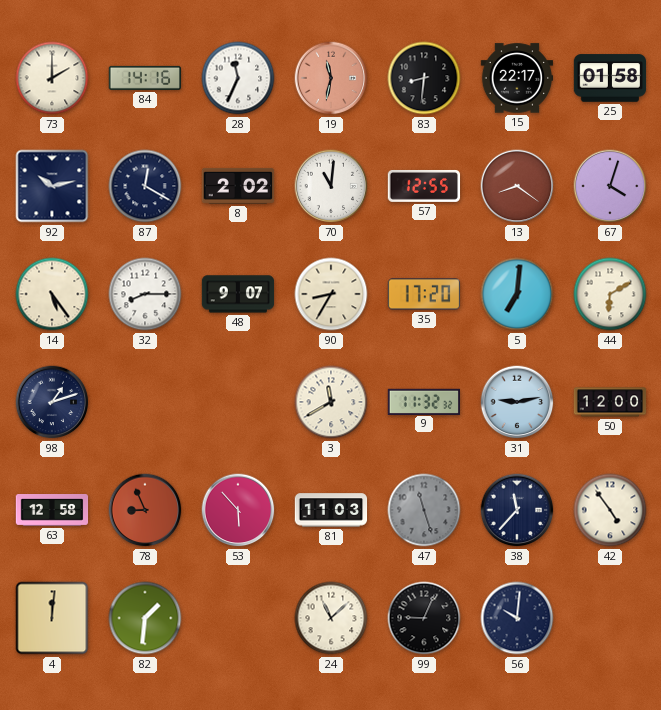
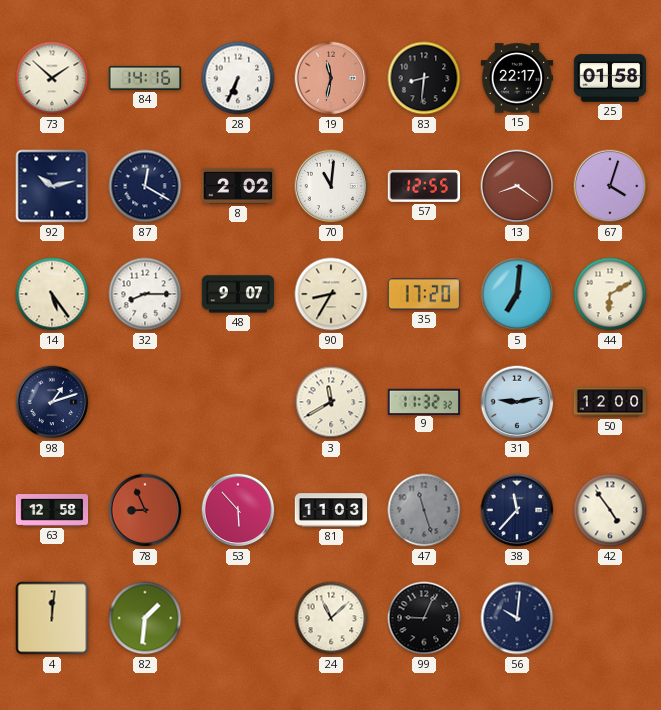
73: 2:00 -> 1:52
28: 11:34 -> 6:34
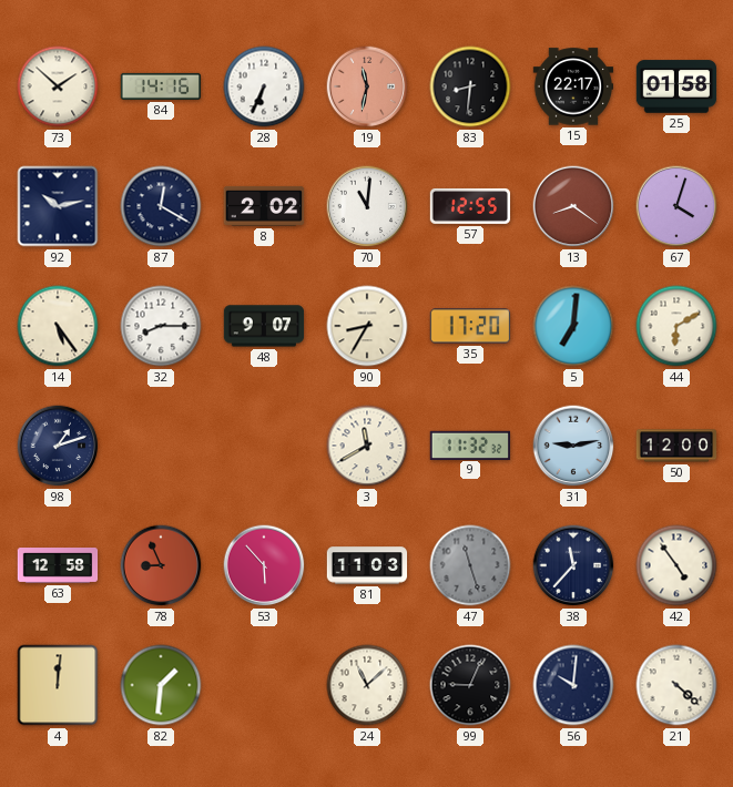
21: none -> 4:22
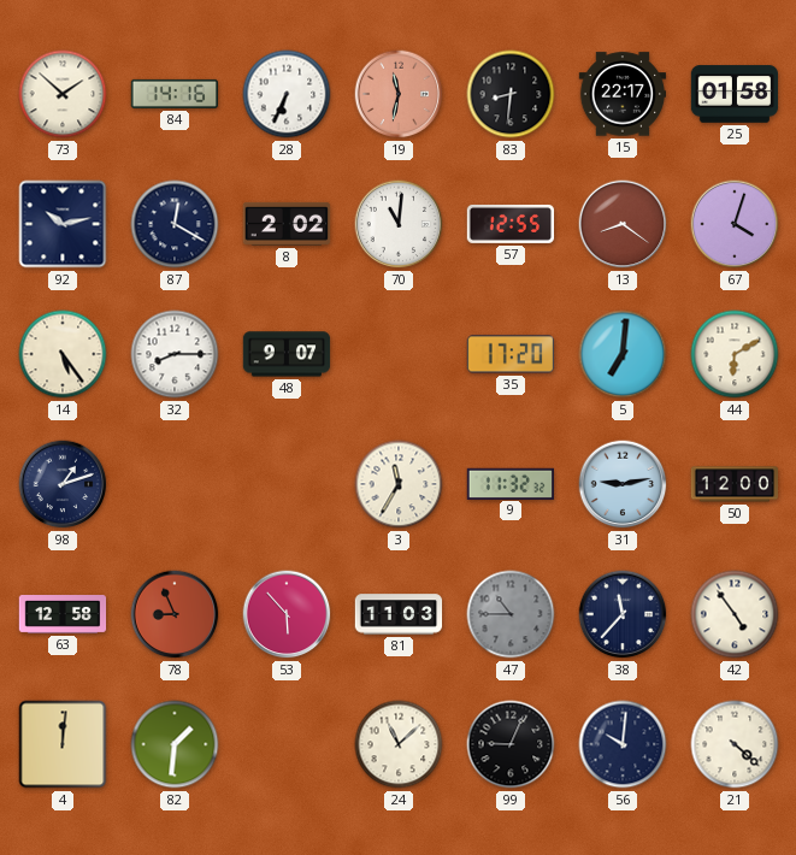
90: 8:35 -> none
3: 11:40 -> 11:35
47: 11:27 -> 10:45
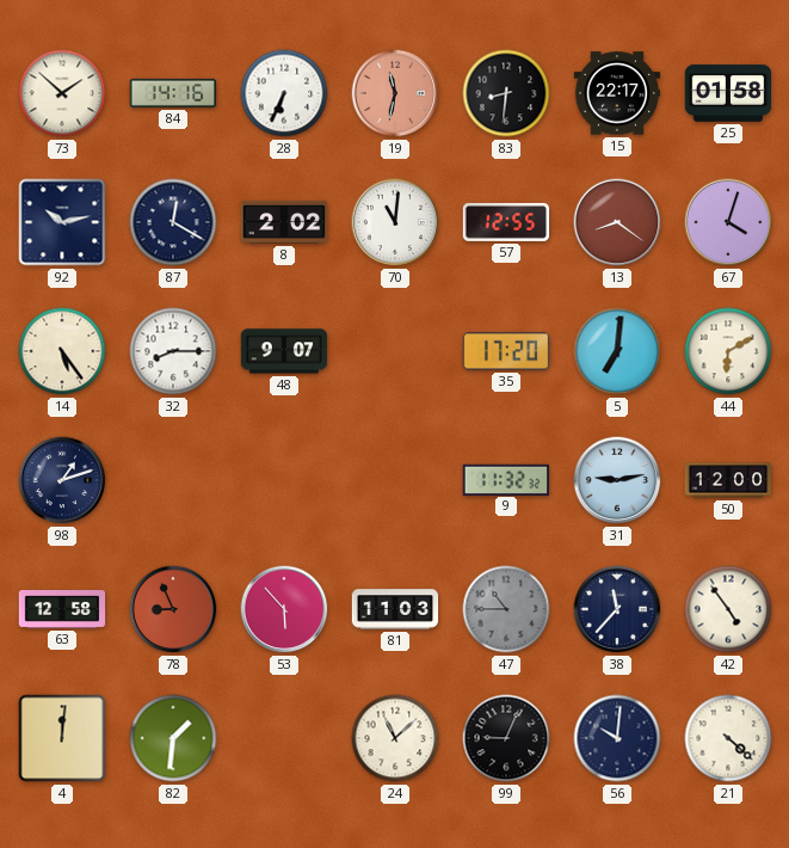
3: 11:35 -> none
